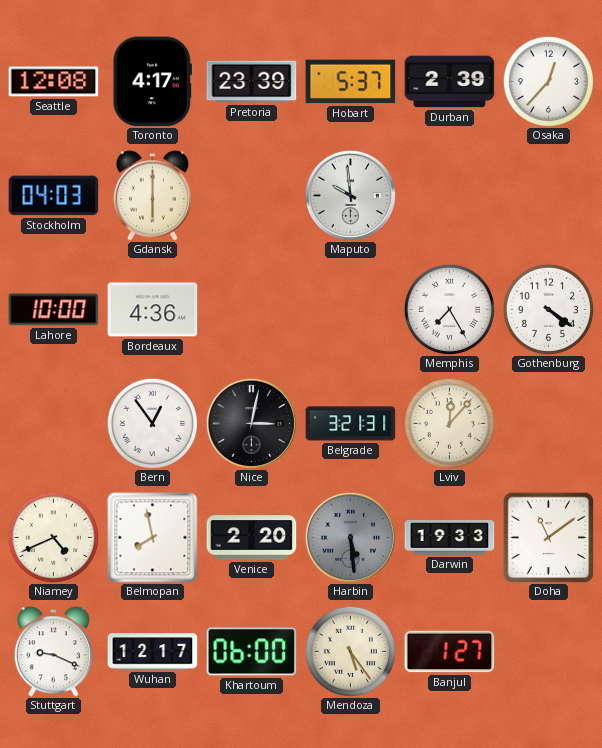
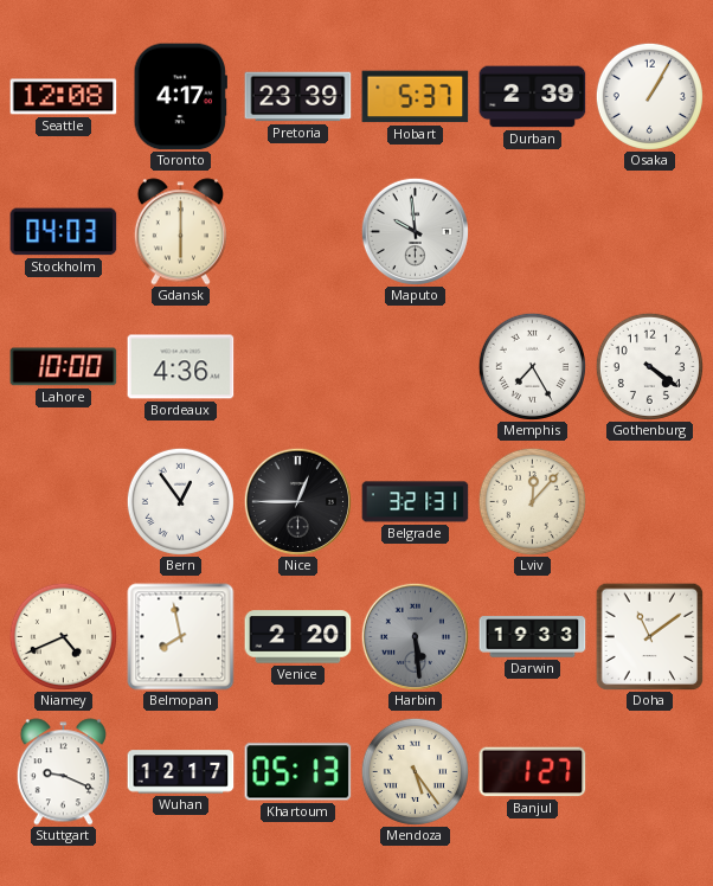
Osaka: 12:37 -> 1:05
Nice: 3:02 -> 12:45
Khartoum: 06:00 -> 05:13
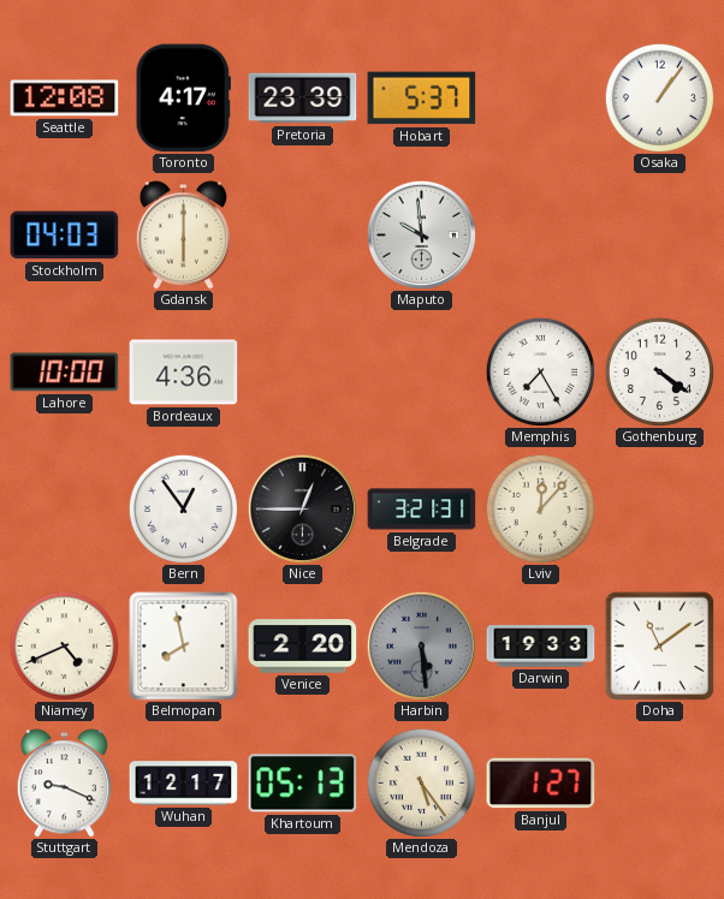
Durban: 2:39 -> none
Osaka: 1:05 -> 1:06
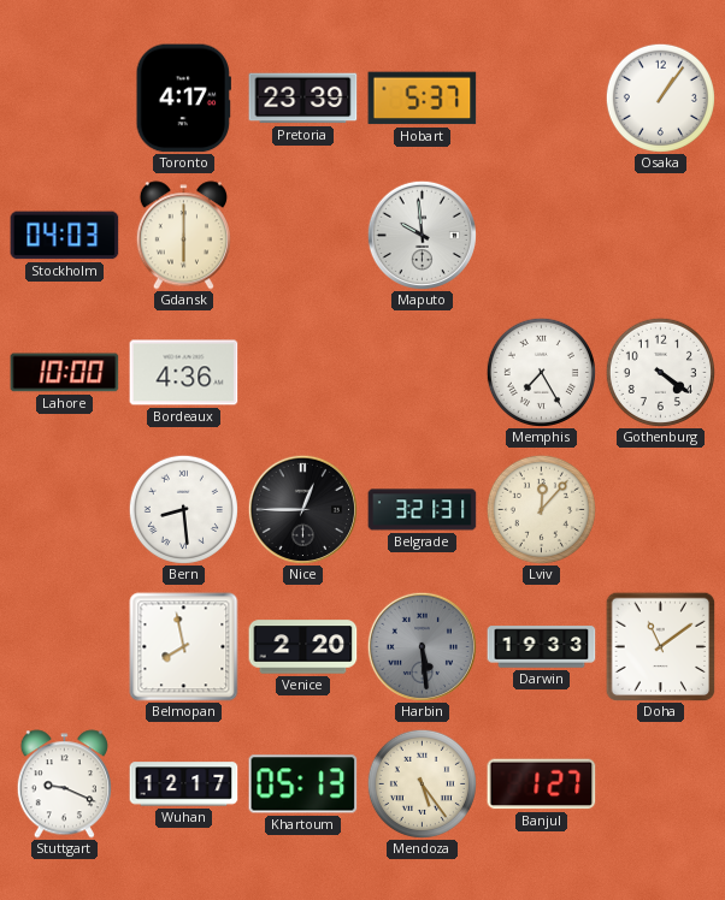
Seattle: 12:08 -> none
Bern: 12:54 -> 8:29
Niamey: 4:41 -> none
